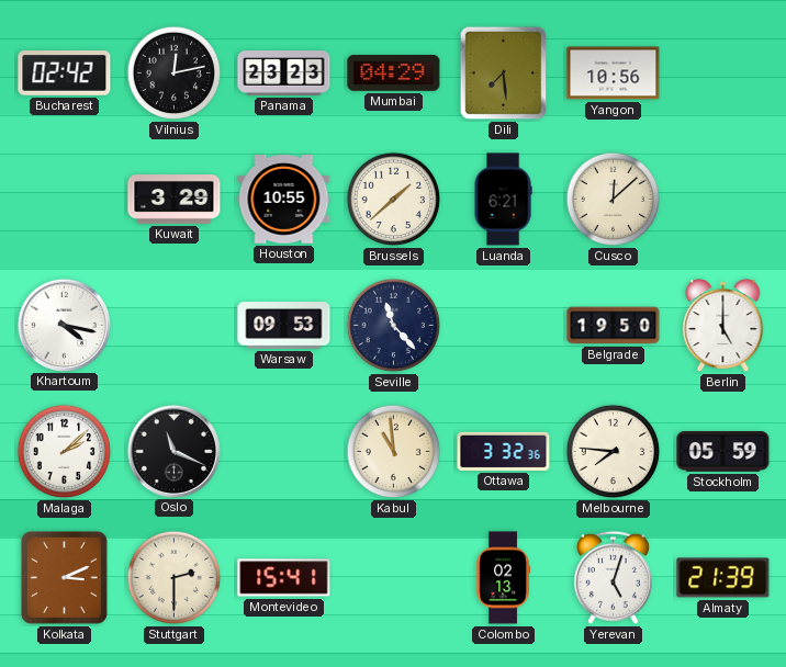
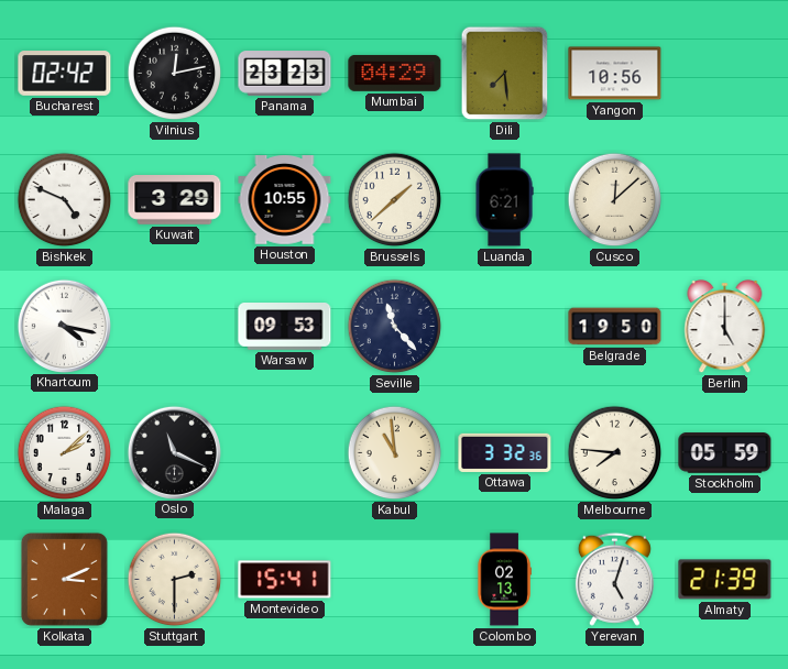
Bishkek: none -> 4:49
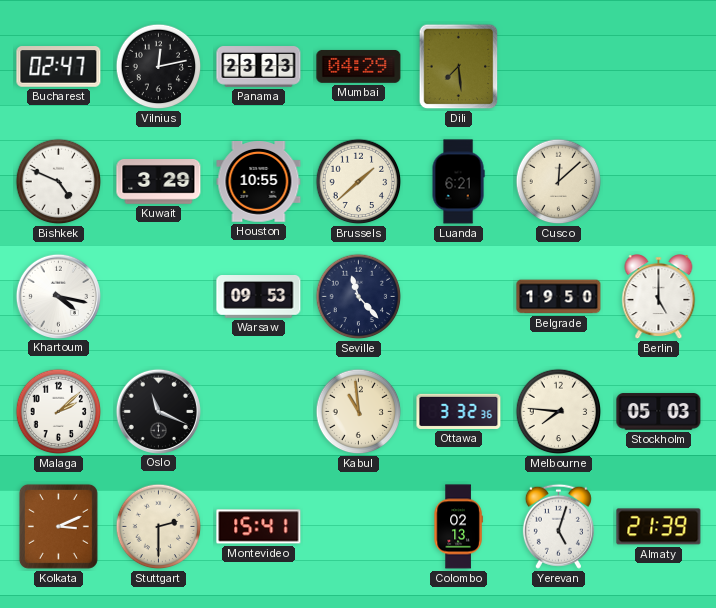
Bucharest: 02:42 -> 02:47
Yangon: 10:56 -> none
Stockholm: 05:59 -> 05:03
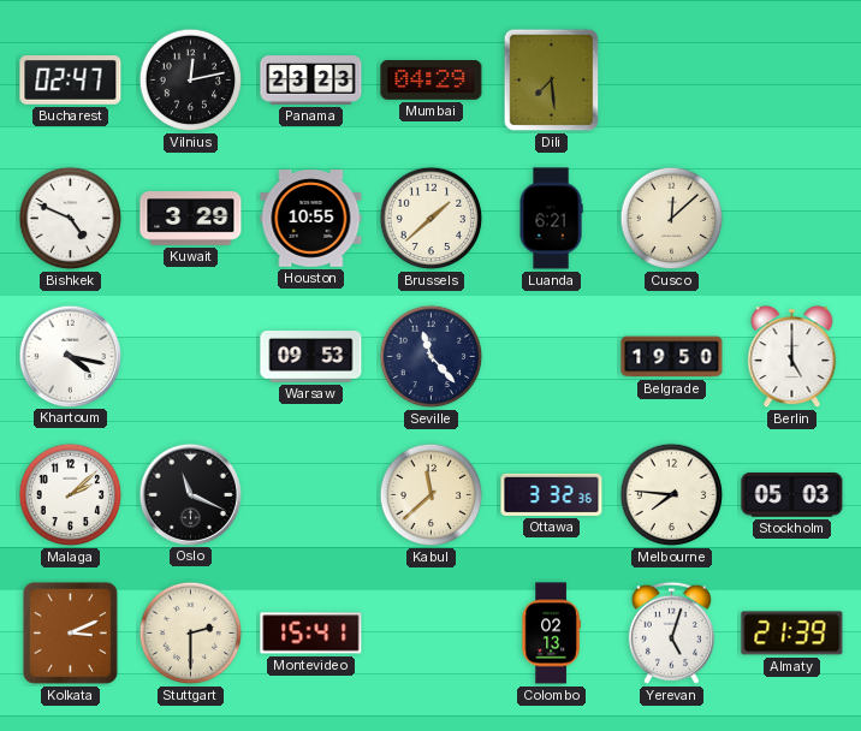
Kabul: 10:59 -> 11:38
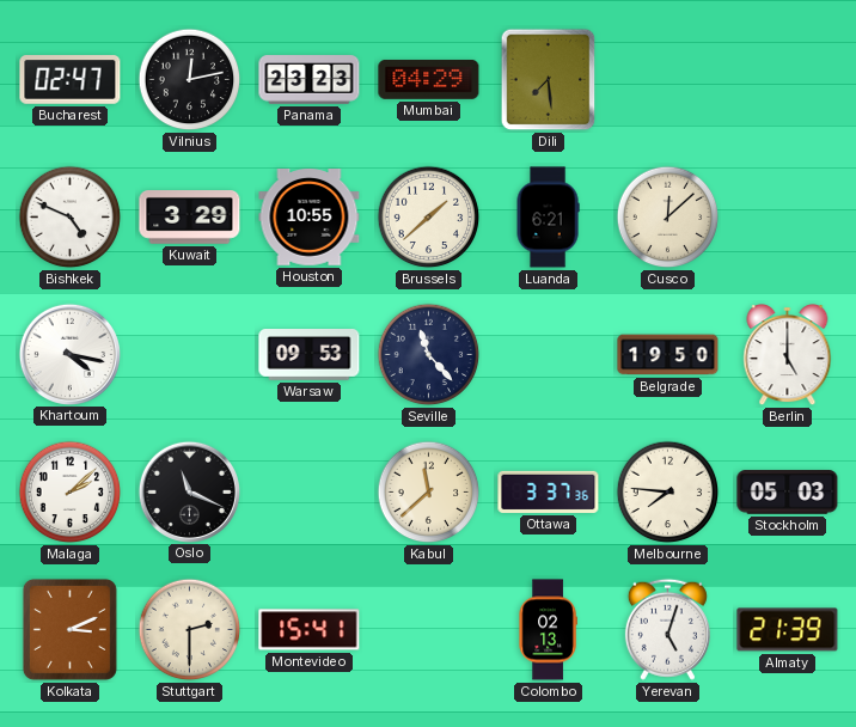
Ottawa: 3:32 -> 3:37
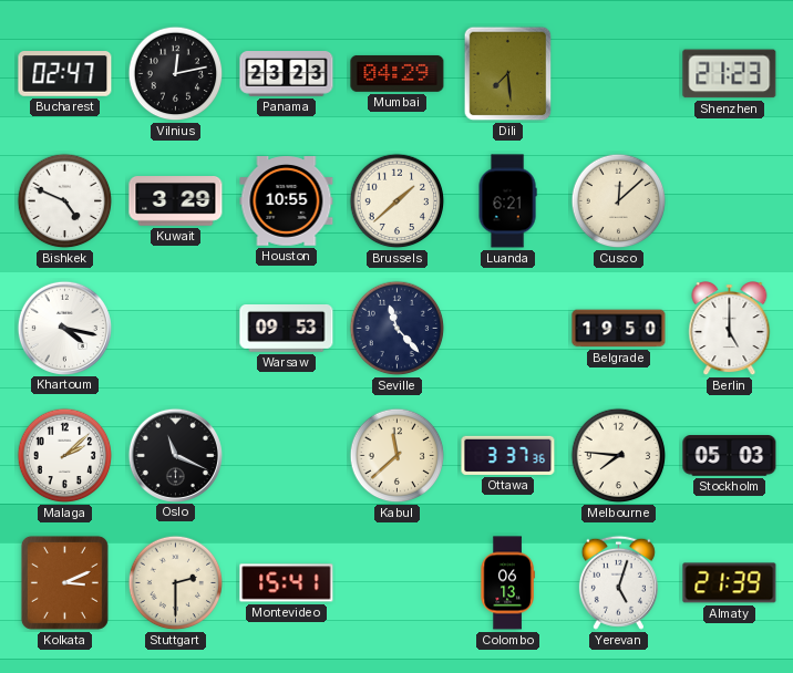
Shenzhen: none -> 21:23
Colombo: 02:13 -> 06:13
